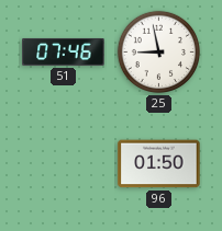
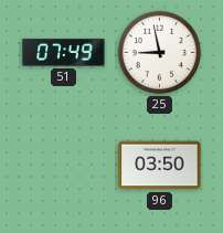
51: 07:46 -> 07:49
96: 01:50 -> 03:50
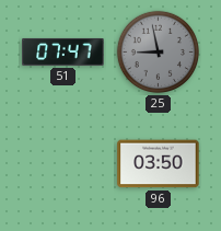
51: 07:49 -> 07:47
25 dial: white -> grey
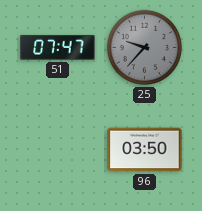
25: 8:58 -> 9:37
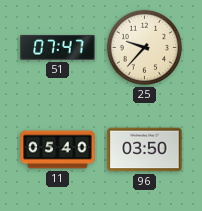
25 dial: grey -> cream
11: none -> 05:40
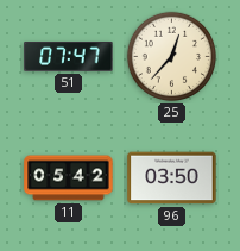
25: 9:37 -> 12:37
11: 05:40 -> 05:42
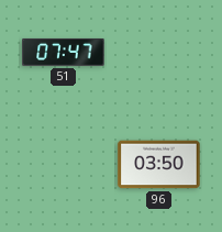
25: 12:37 -> none
11: 05:42 -> none
